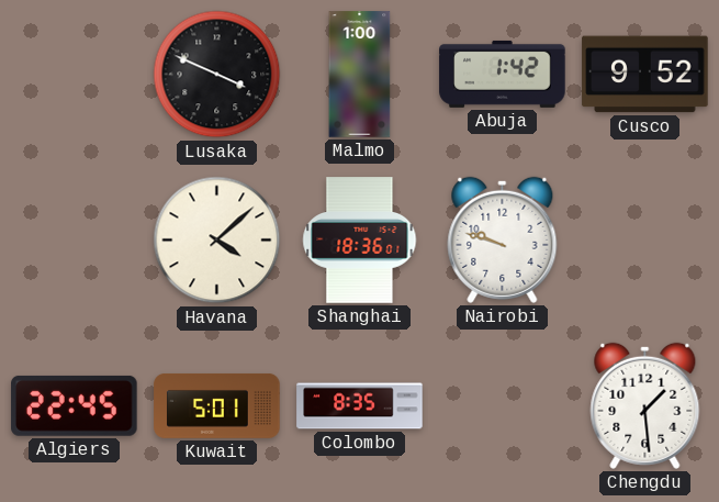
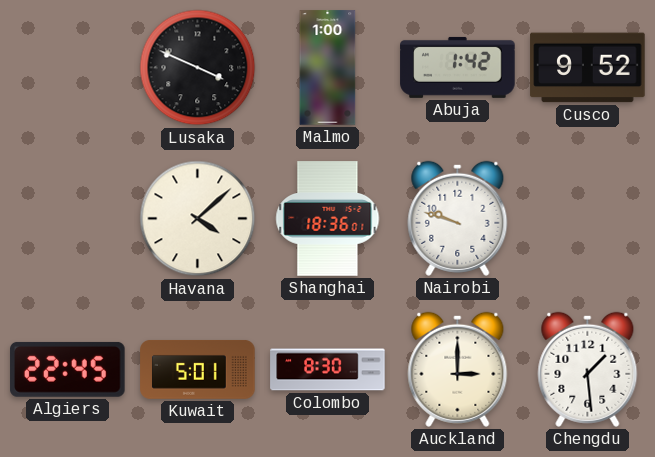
Colombo: 8:35 -> 8:30
Auckland: none -> 3:00
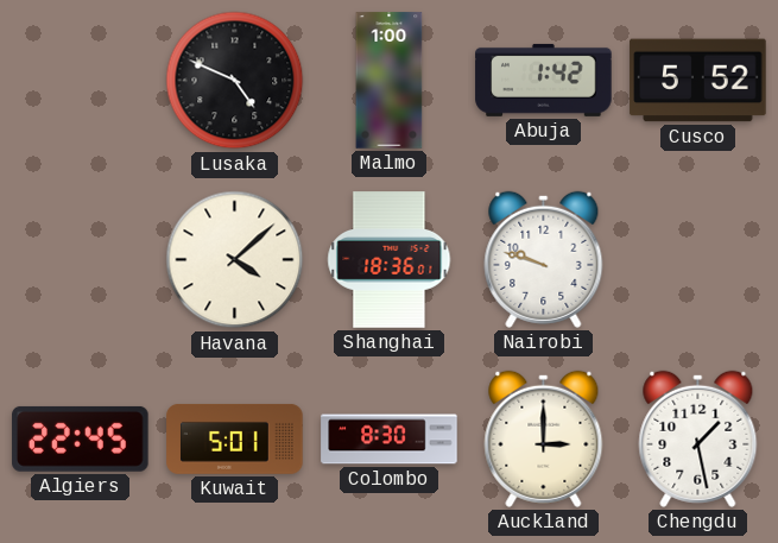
Lusaka: 3:49 -> 4:49
Cusco: 9:52 -> 5:52
Chengdu: 1:29 -> 1:28
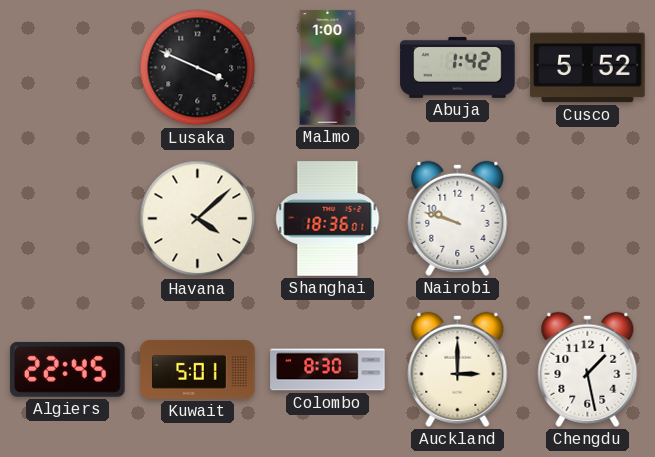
Lusaka: 4:49 -> 3:49
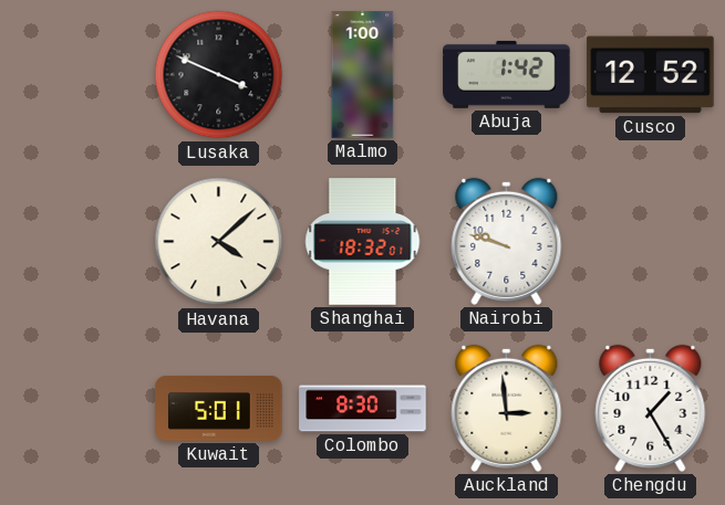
Cusco: 5:52 -> 12:52
Shanghai: 18:36 -> 18:32
Algiers: 22:45 -> none
Auckland: 3:00 -> 2:59
Chengdu: 1:28 -> 1:25
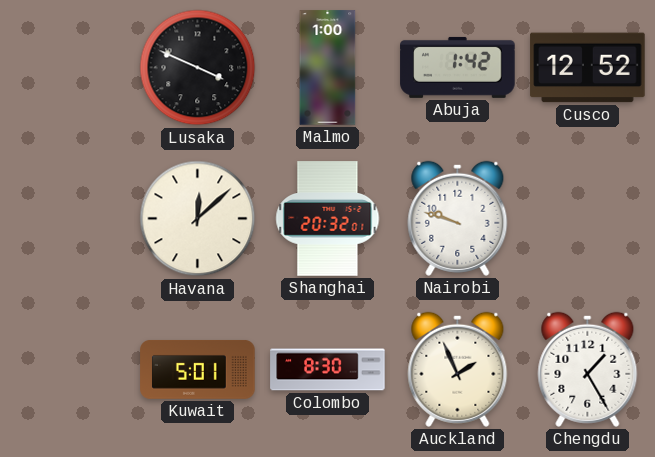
Havana: 4:08 -> 12:08
Shanghai: 18:32 -> 20:32
Auckland: 2:59 -> 1:56
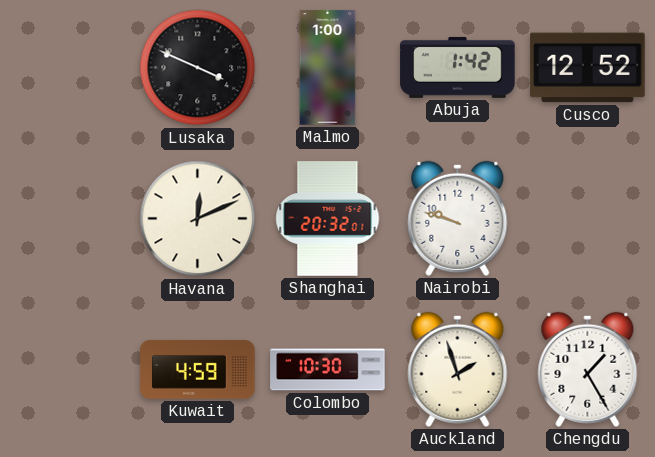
Havana: 12:08 -> 12:11
Kuwait: 5:01 -> 4:59
Colombo: 8:30 -> 10:30
Auckland: 1:56 -> 1:57
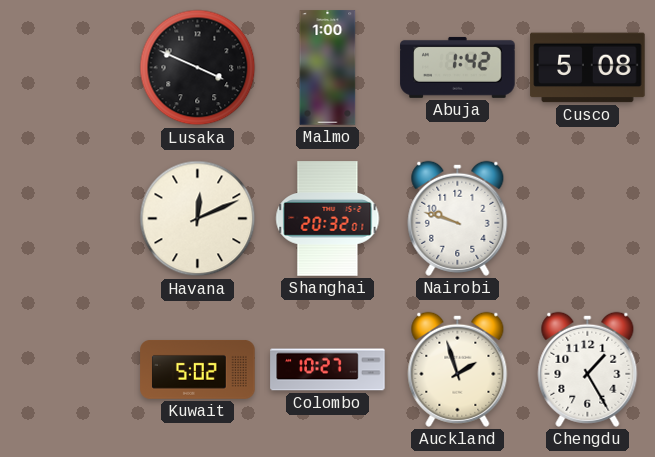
Cusco: 12:52 -> 5:08
Kuwait: 4:59 -> 5:02
Colombo: 10:30 -> 10:27
